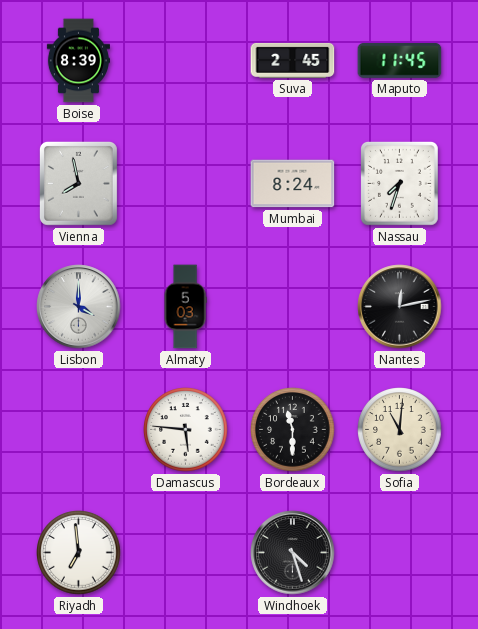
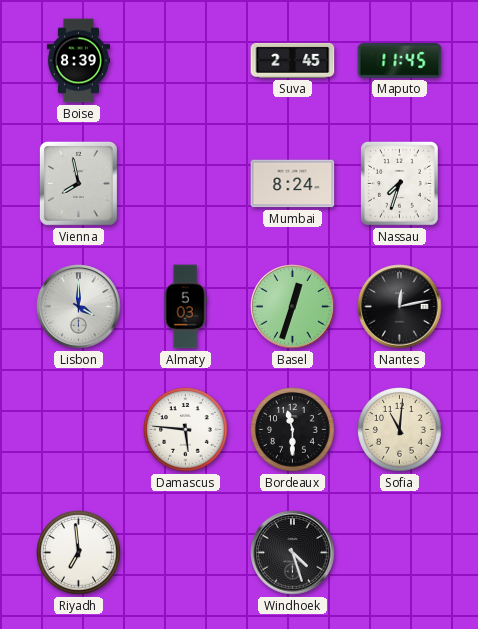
Basel: none -> 12:33
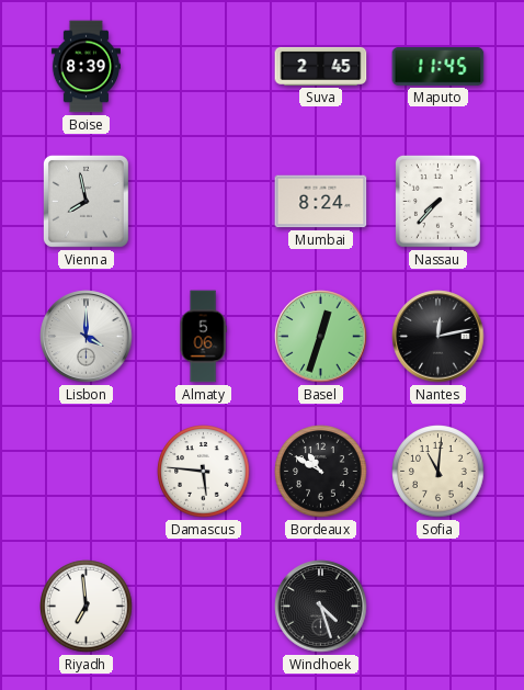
Nassau: 7:33 -> 7:37
Almaty: 5:03 -> 5:06
Bordeaux: 11:30 -> 10:50
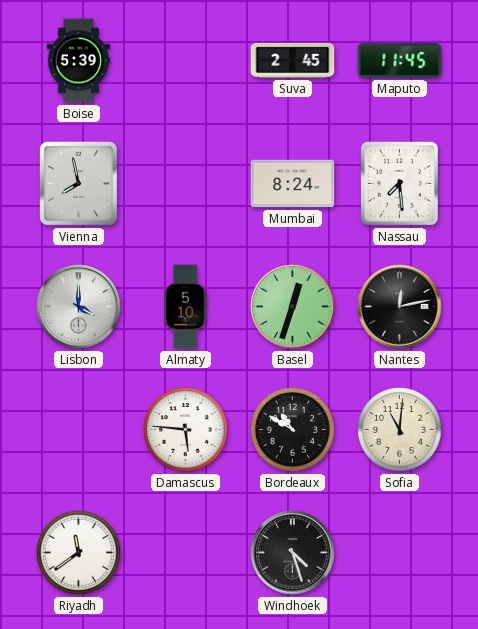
Boise: 8:39 -> 5:39
Nassau: 7:37 -> 7:29
Almaty: 5:06 -> 5:10
Riyadh: 6:59 -> 11:39
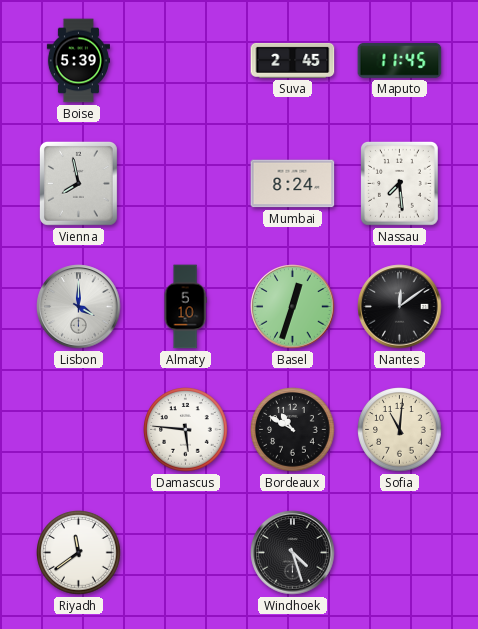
Nantes: 12:13 -> 12:09
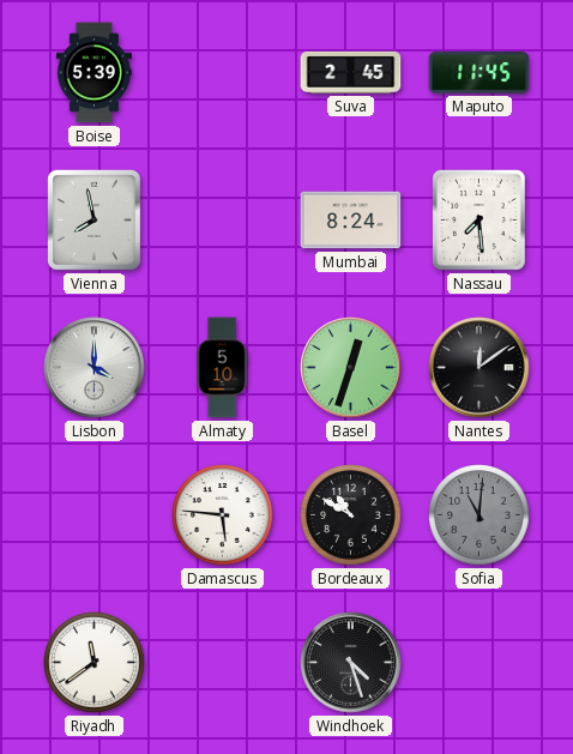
Sofia dial: cream -> grey
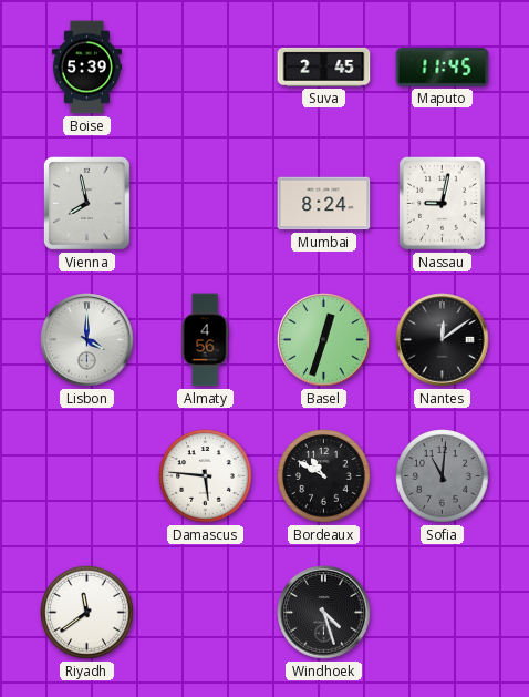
Nassau: 7:29 -> 9:02
Almaty: 5:10 -> 4:56
